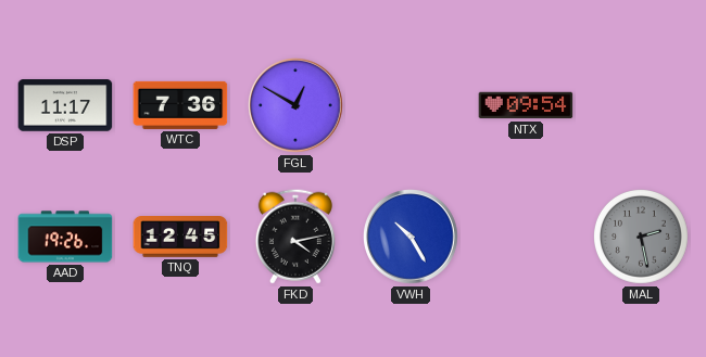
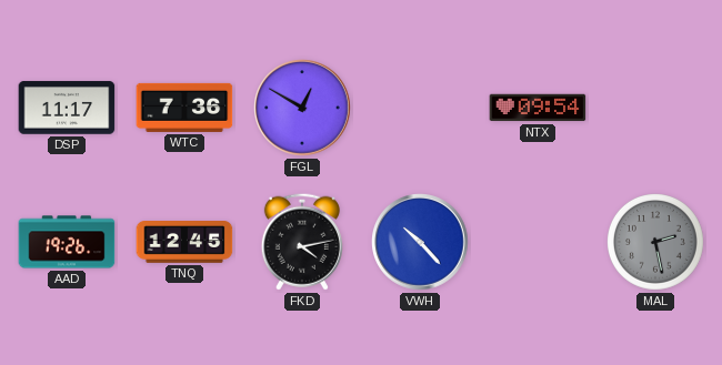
VWH: 10:25 -> 10:23
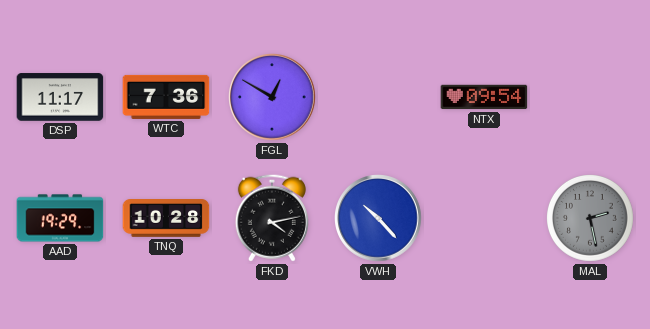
AAD: 19:26 -> 19:29
TNQ: 12:45 -> 10:28
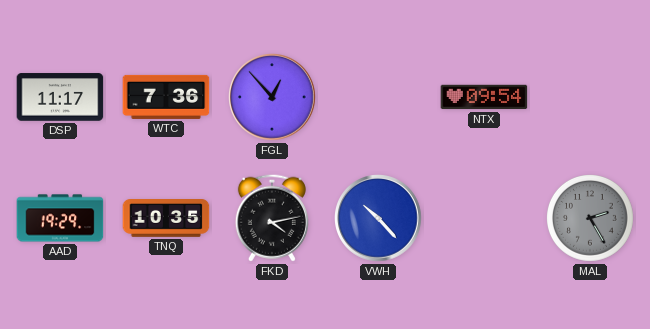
FGL: 12:50 -> 12:53
TNQ: 10:28 -> 10:35
MAL: 2:28 -> 2:25
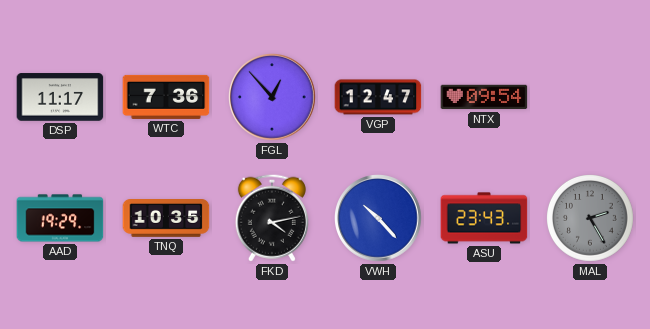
VGP: none -> 12:47
ASU: none -> 23:43
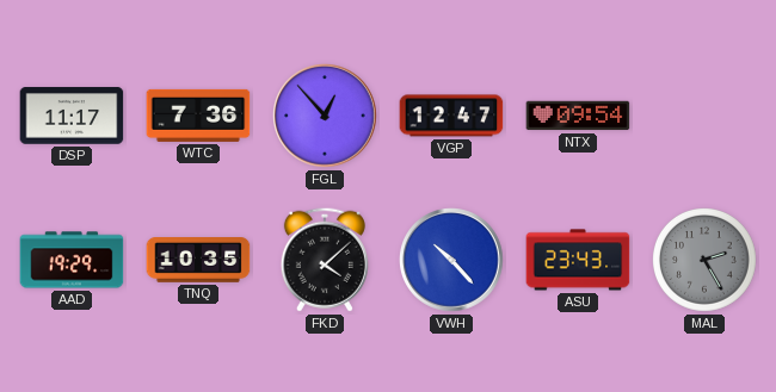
FKD: 4:13 -> 4:08
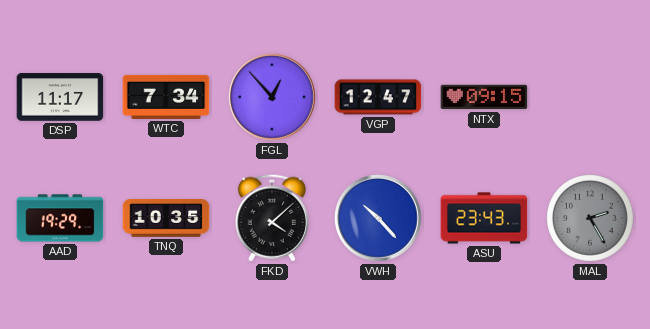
WTC: 7:36 -> 7:34
NTX: 09:54 -> 09:15
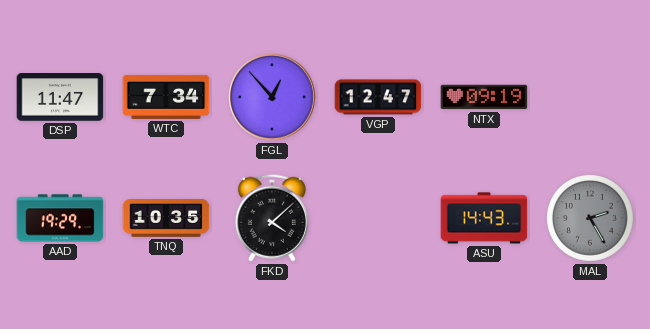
DSP: 11:17 -> 11:47
NTX: 09:15 -> 09:19
VWH: 10:23 -> none
ASU: 23:43 -> 14:43
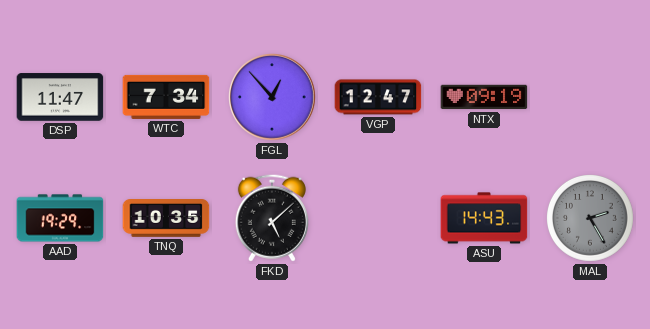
FKD: 4:08 -> 5:08
